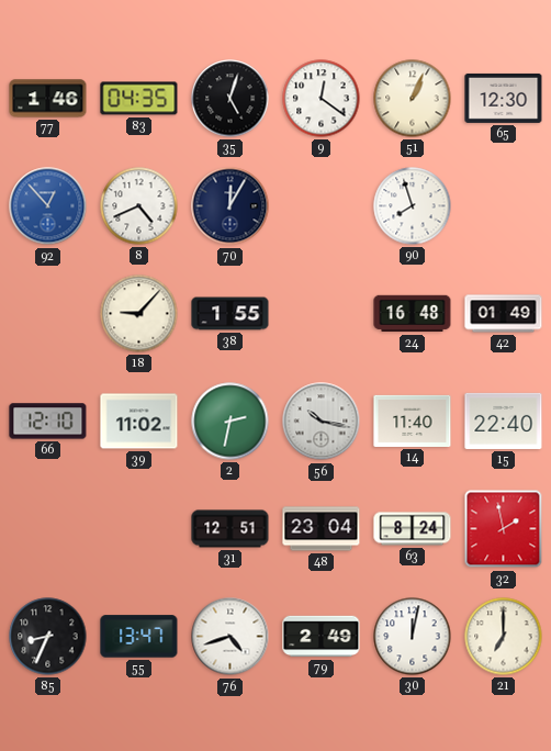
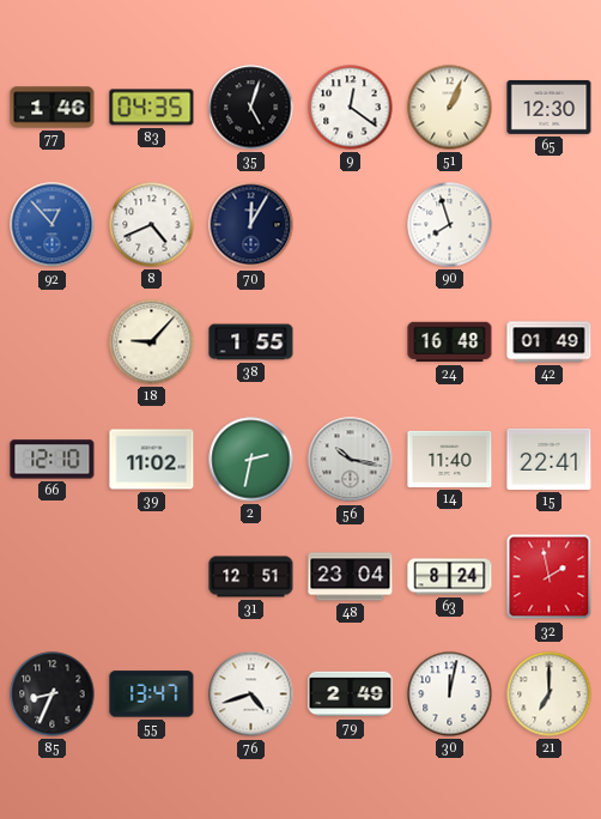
15: 22:40 -> 22:41
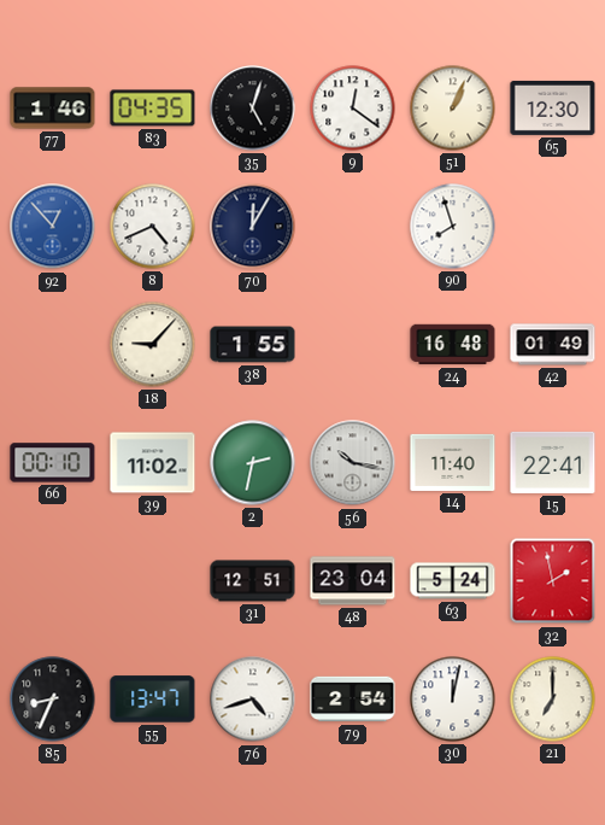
66: 12:10 -> 00:10
63: 8:24 -> 5:24
79: 2:49 -> 2:54
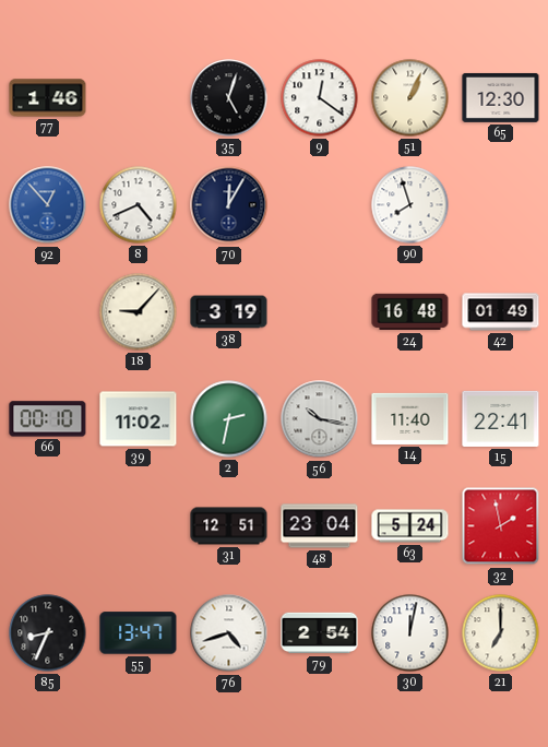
83: 04:35 -> none
38: 1:55 -> 3:19
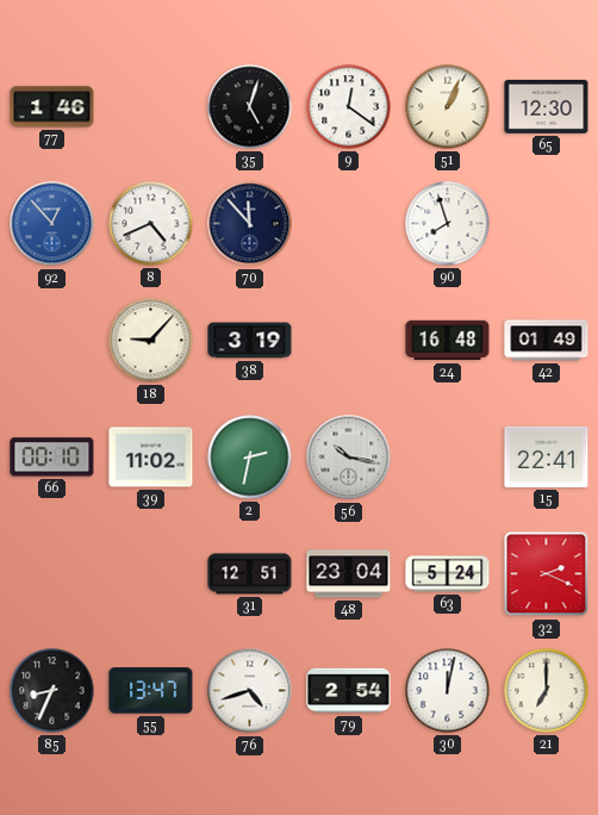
70: 12:05 -> 11:53
14: 11:40 -> none
32: 1:58 -> 2:19
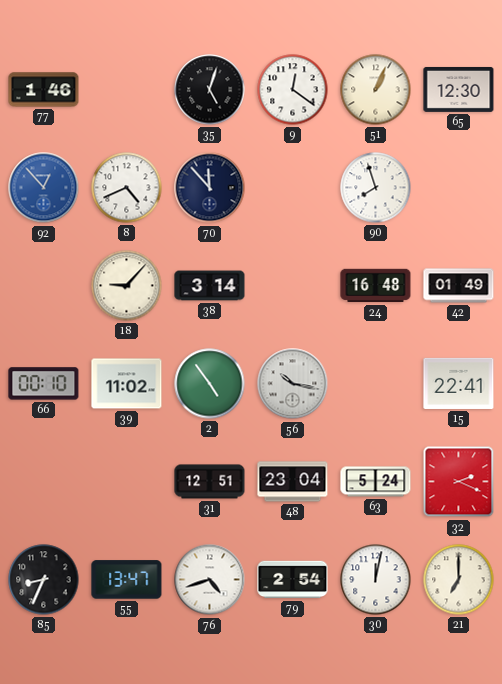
38: 3:19 -> 3:14
2: 2:32 -> 4:54
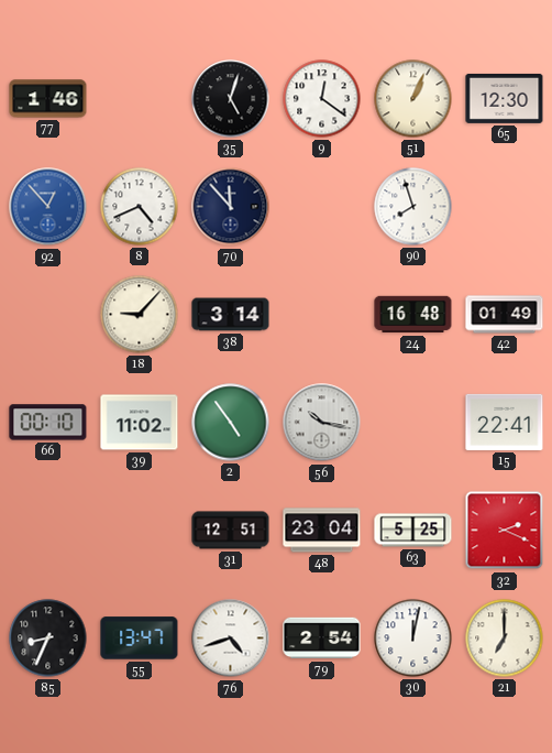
63: 5:24 -> 5:25
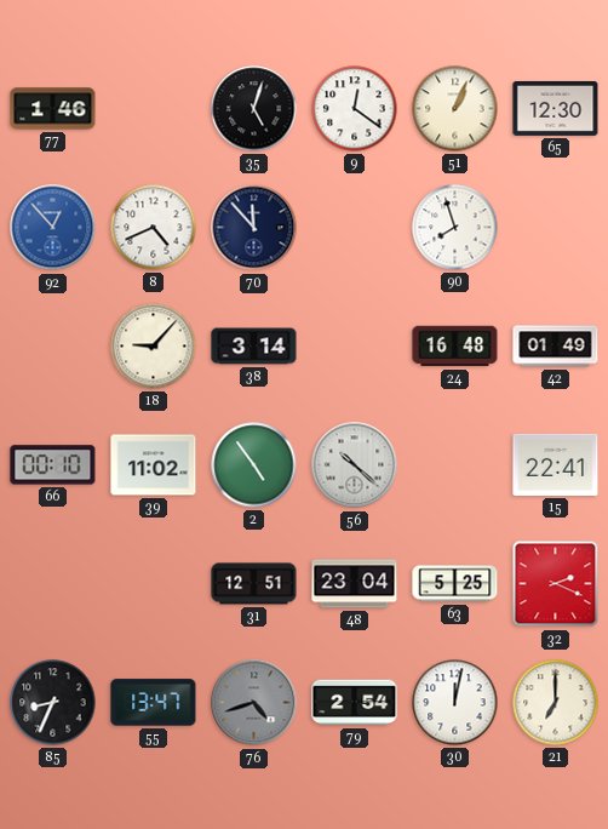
56: 10:17 -> 10:22
76 dial: white -> grey
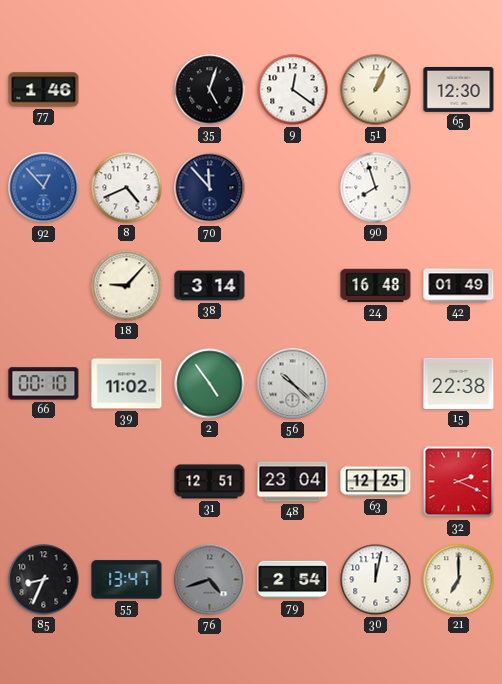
15: 22:41 -> 22:38
63: 5:25 -> 12:25
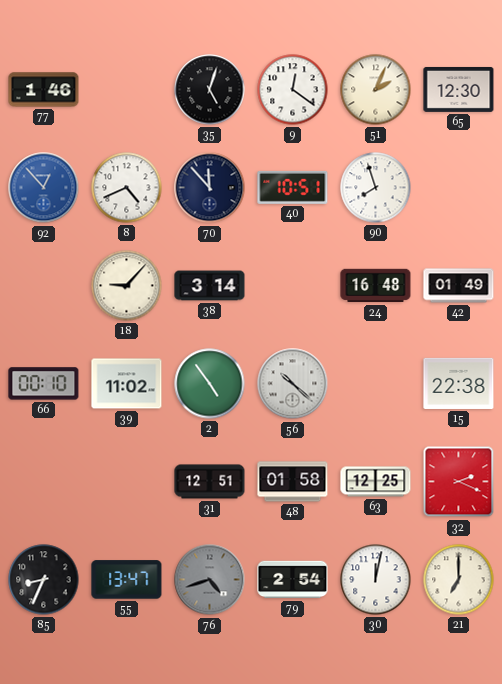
51: 1:04 -> 2:04
40: none -> 10:51
48: 23:04 -> 01:58
